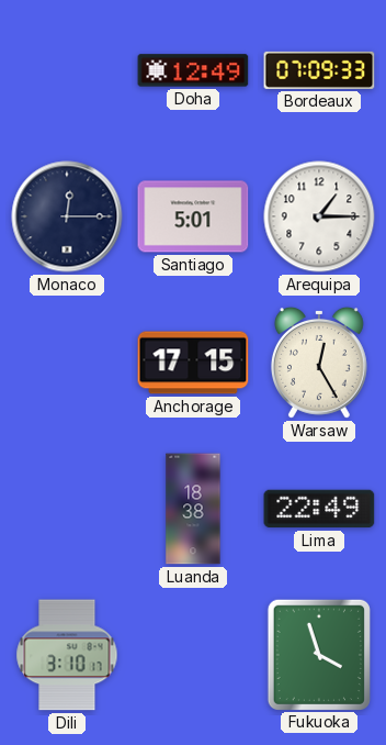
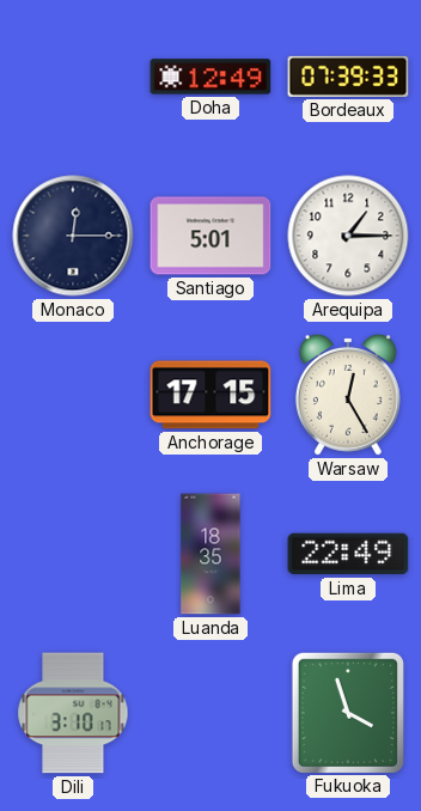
Bordeaux: 07:09 -> 07:39
Luanda: 18:38 -> 18:35
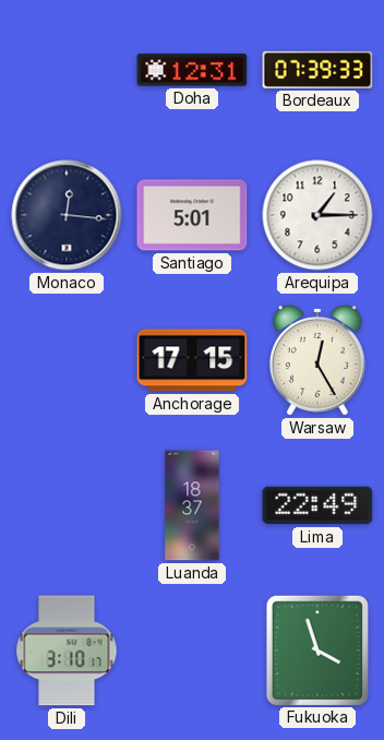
Doha: 12:49 -> 12:31
Monaco: 12:15 -> 12:16
Luanda: 18:35 -> 18:37
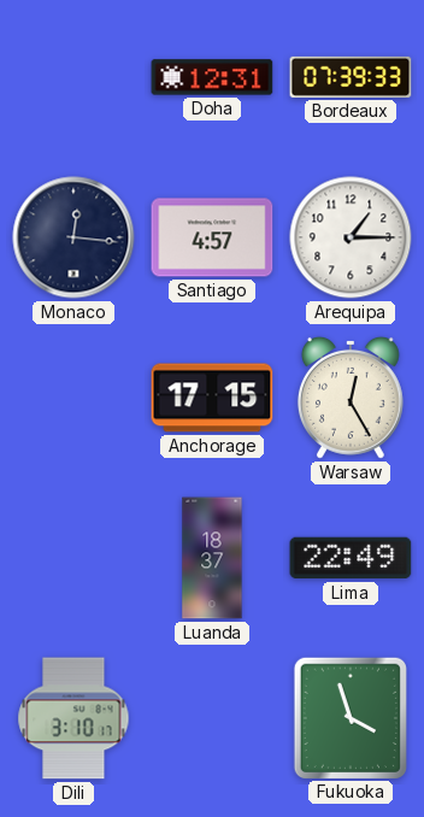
Santiago: 5:01 -> 4:57
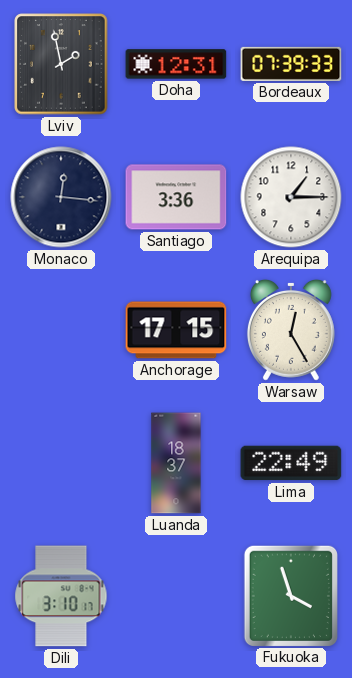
Lviv: none -> 1:58
Santiago: 4:57 -> 3:36
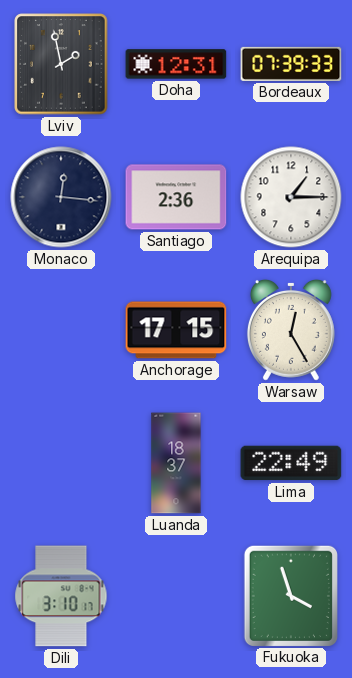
Santiago: 3:36 -> 2:36
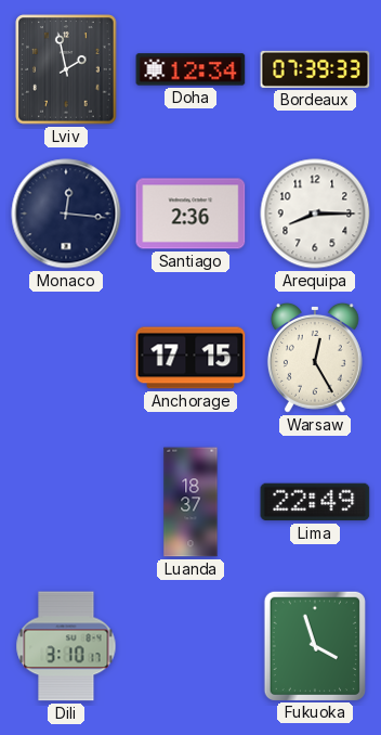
Doha: 12:31 -> 12:34
Arequipa: 1:15 -> 8:15
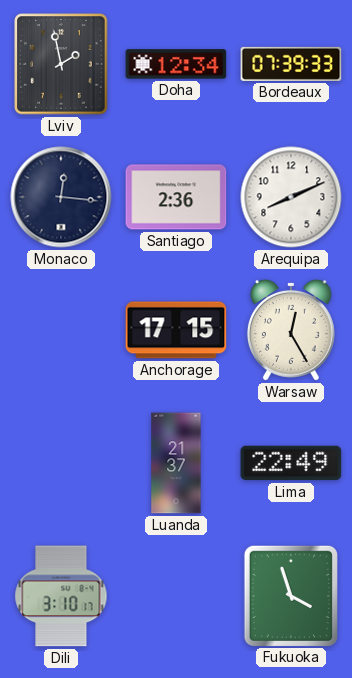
Arequipa: 8:15 -> 8:11
Luanda: 18:37 -> 21:37
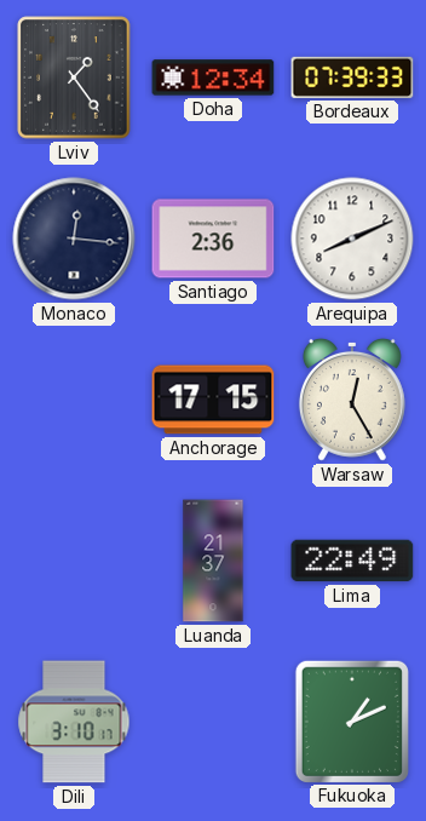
Lviv: 1:58 -> 1:24
Fukuoka: 3:57 -> 1:11
